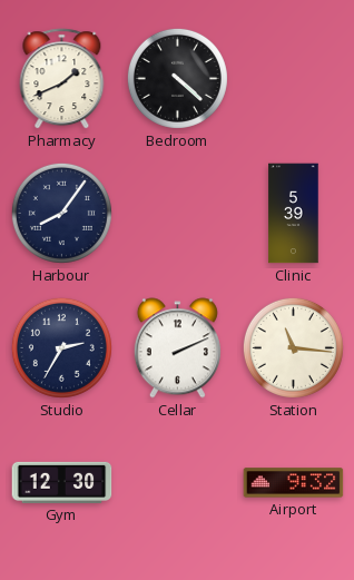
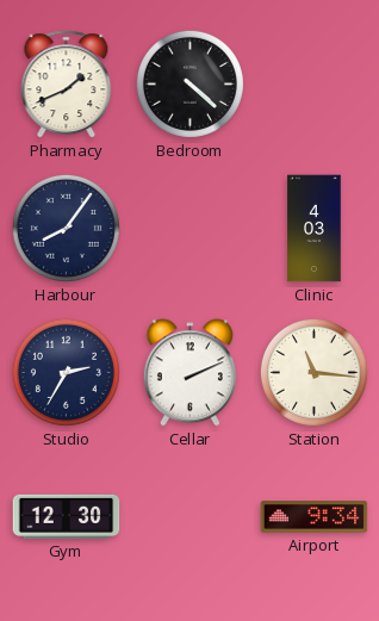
Clinic: 5:39 -> 4:03
Airport: 9:32 -> 9:34
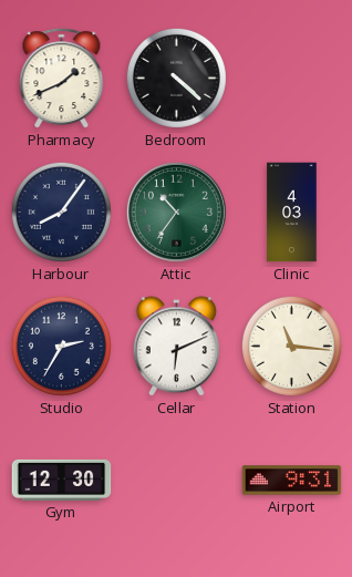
Attic: none -> 10:36
Cellar: 2:11 -> 6:11
Airport: 9:34 -> 9:31
